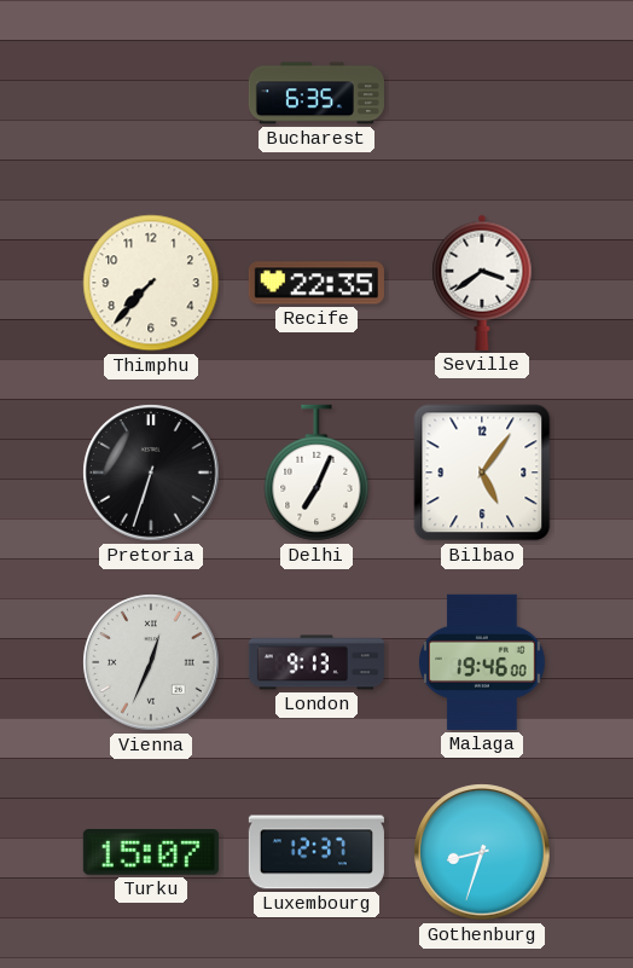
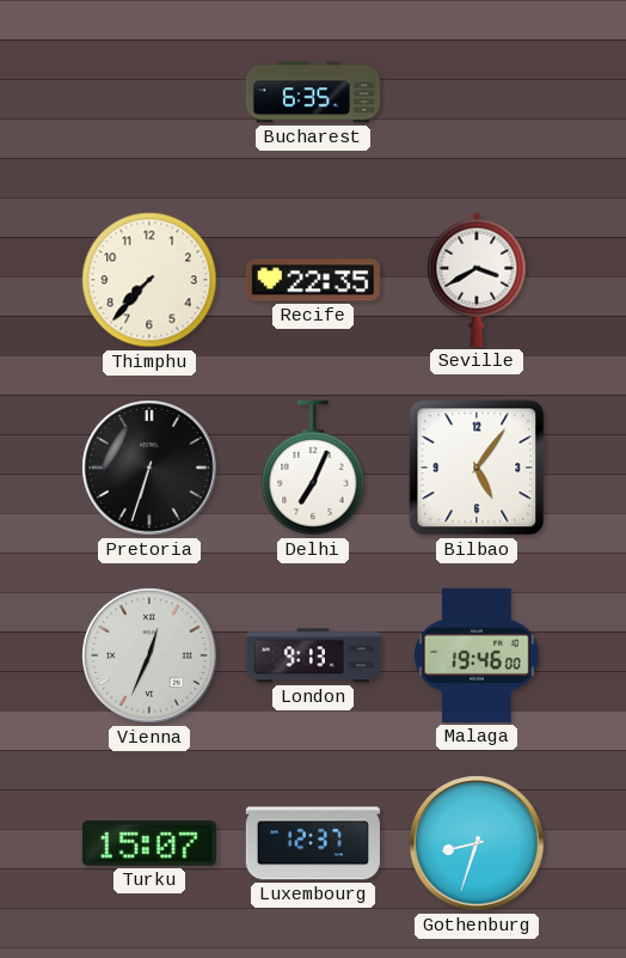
Seville: 3:39 -> 3:40
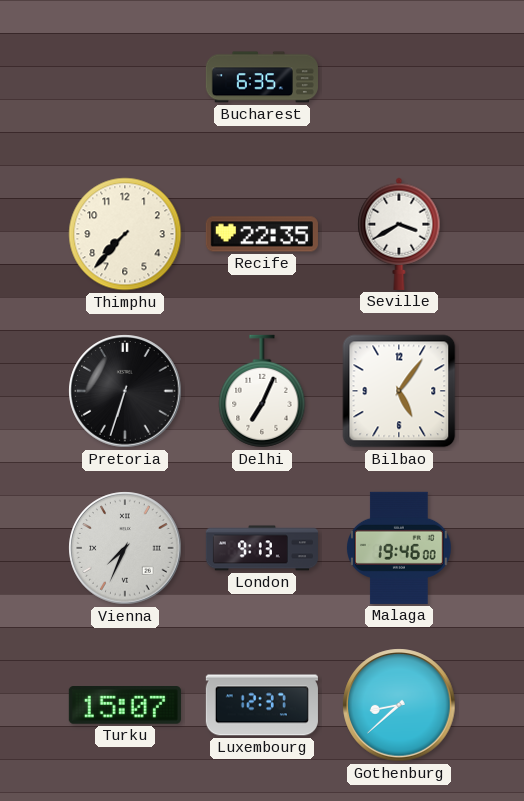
Vienna: 12:34 -> 7:34
Gothenburg: 8:33 -> 8:38
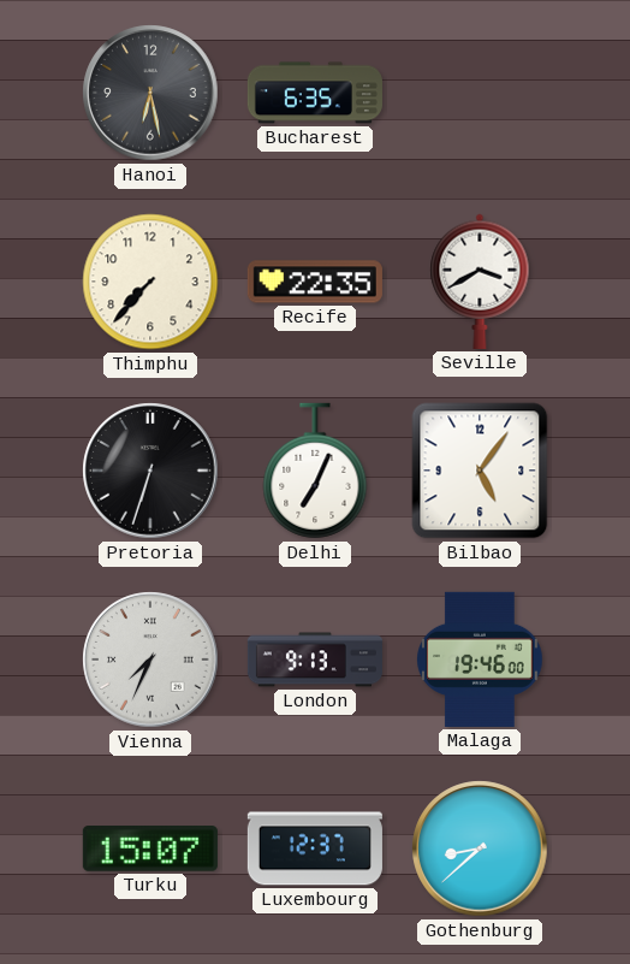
Hanoi: none -> 6:28
